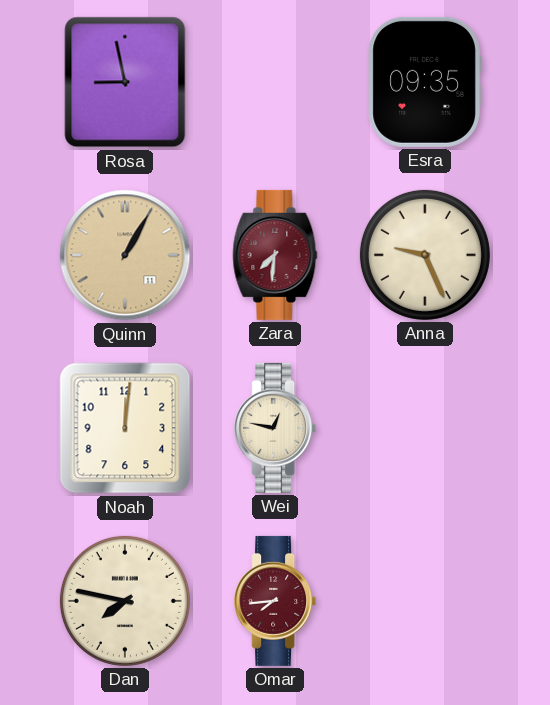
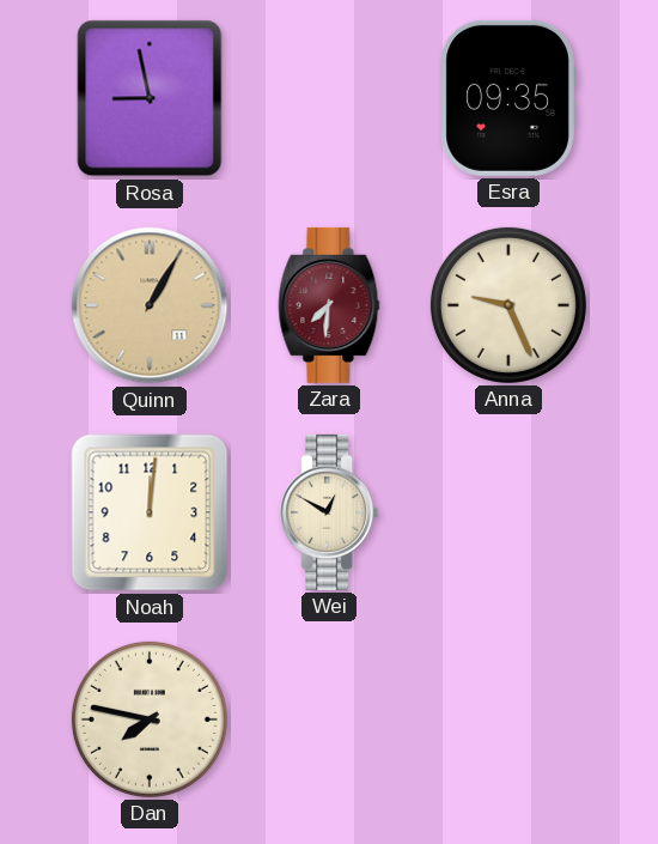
Wei: 12:47 -> 12:50
Omar: 7:44 -> none
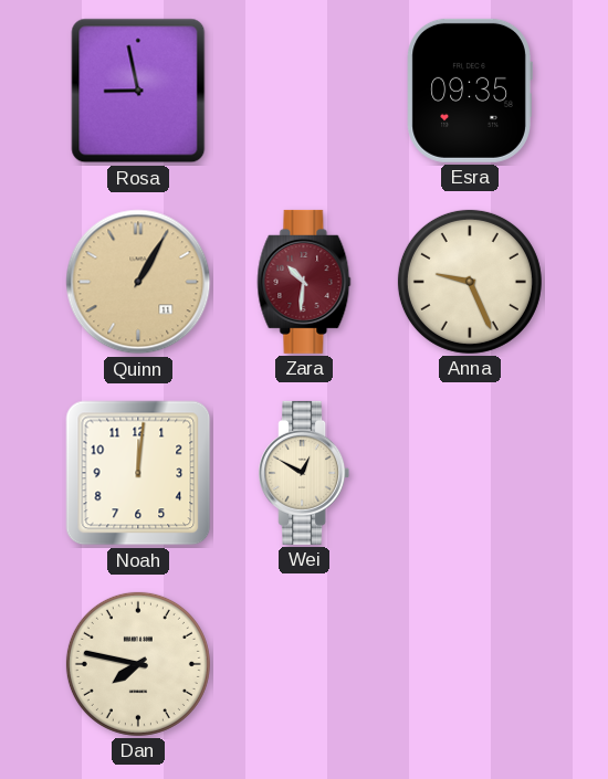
Zara: 7:31 -> 10:31
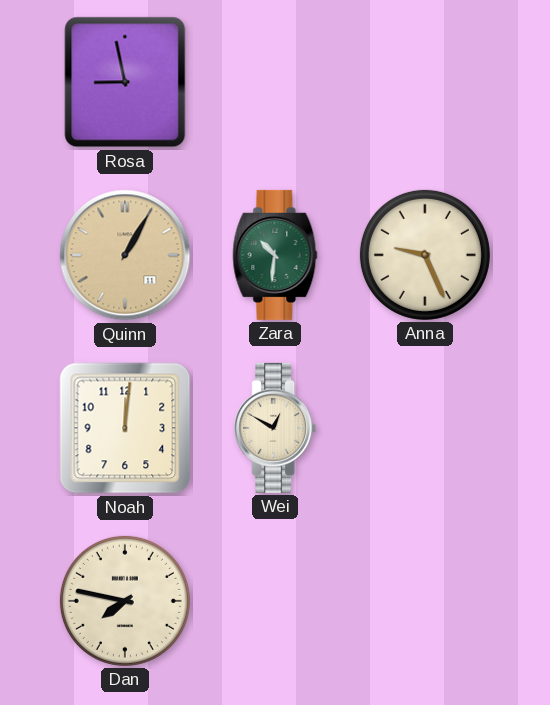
Esra: 09:35 -> none
Zara dial: burgundy -> green
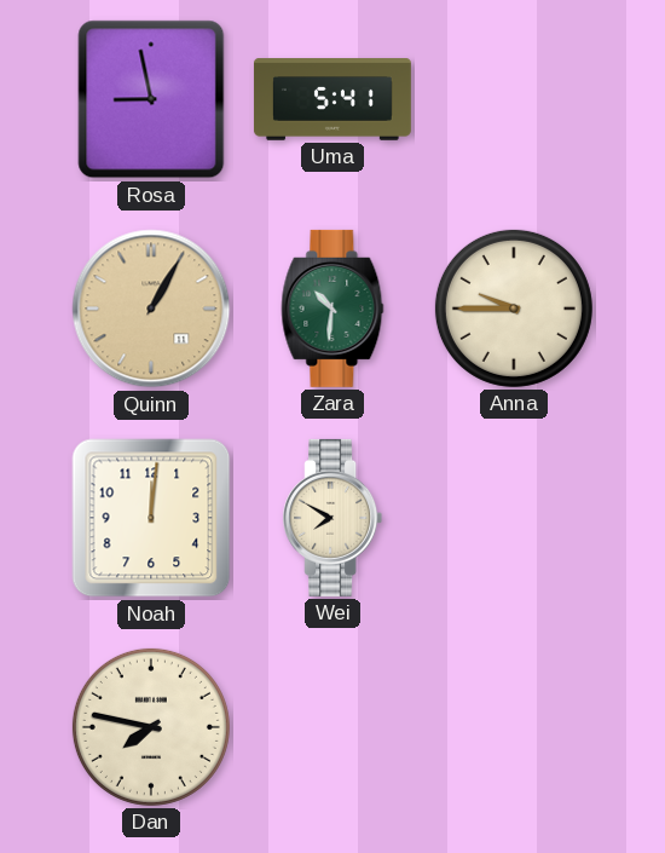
Uma: none -> 5:41
Anna: 9:26 -> 9:45
Wei: 12:50 -> 7:50
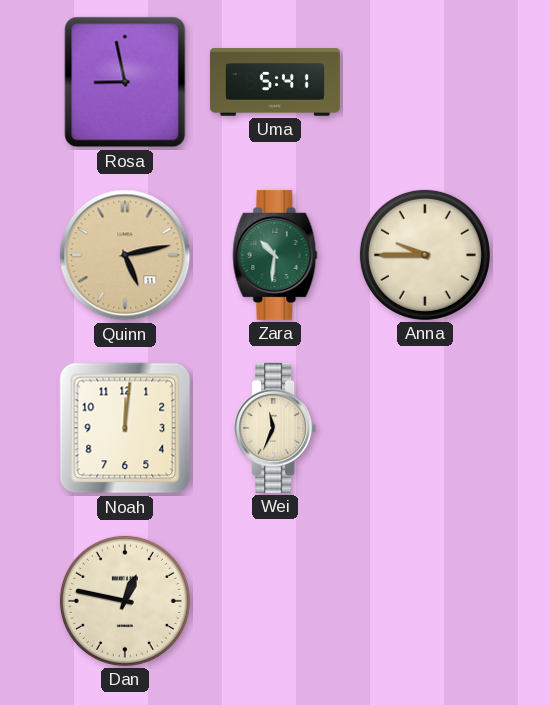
Quinn: 1:05 -> 5:13
Wei: 7:50 -> 11:34
Dan: 7:47 -> 12:47
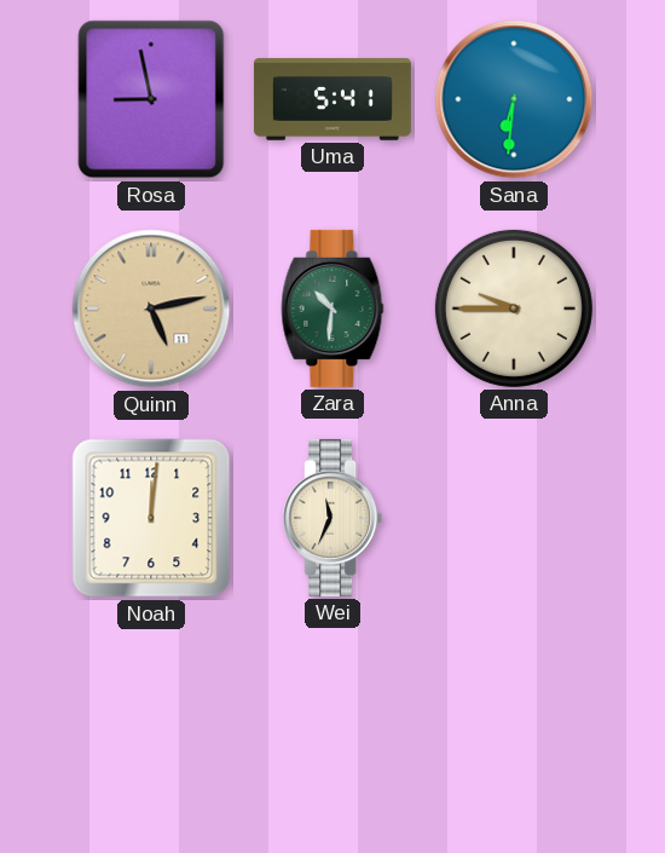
Sana: none -> 6:31
Dan: 12:47 -> none
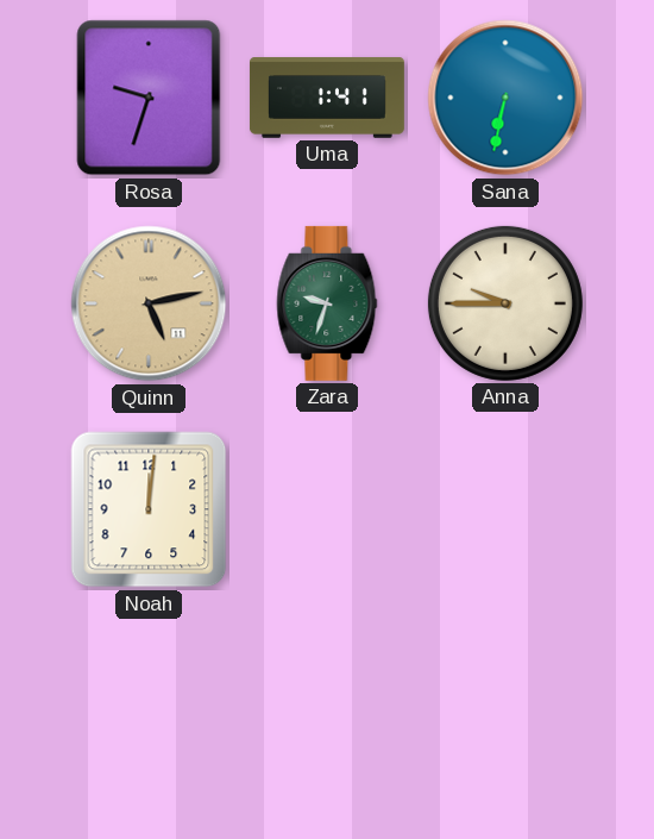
Rosa: 8:58 -> 9:33
Uma: 5:41 -> 1:41
Sana: 6:31 -> 6:32
Zara: 10:31 -> 9:33
Wei: 11:34 -> none
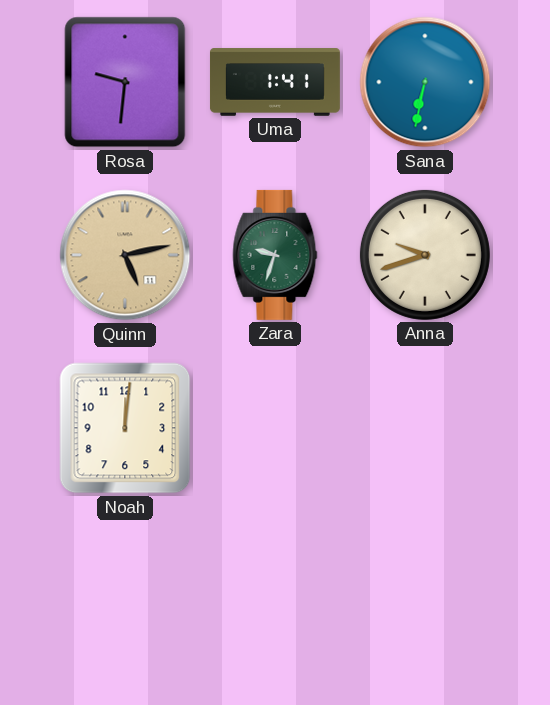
Rosa: 9:33 -> 9:31
Anna: 9:45 -> 9:42
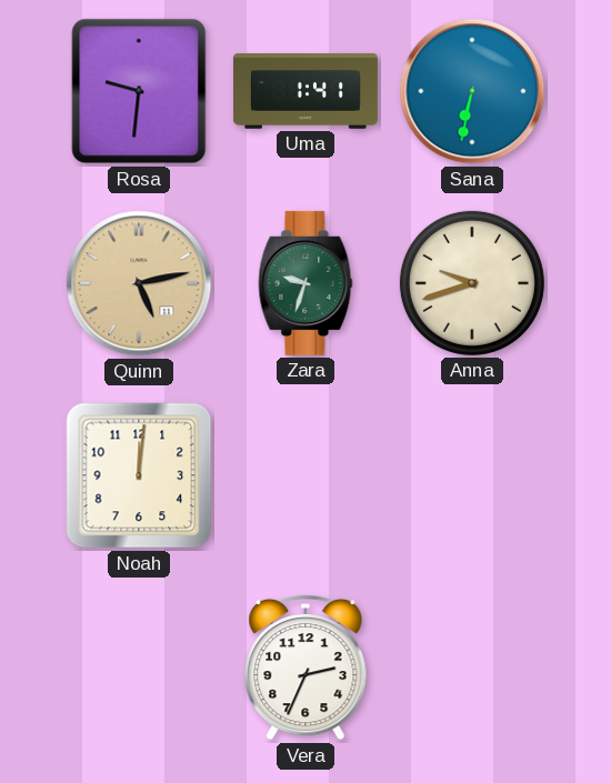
Vera: none -> 2:34
